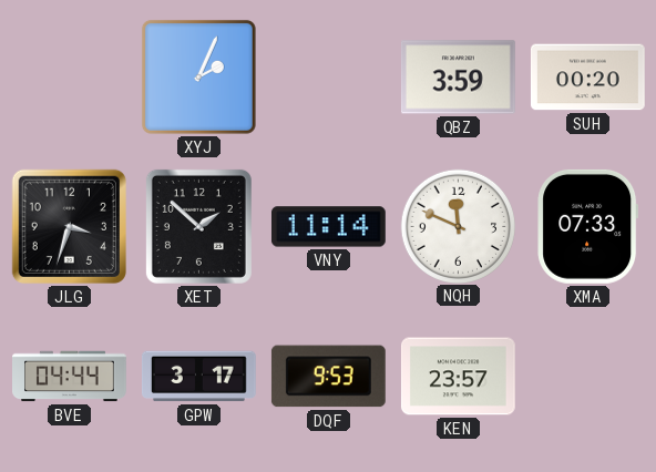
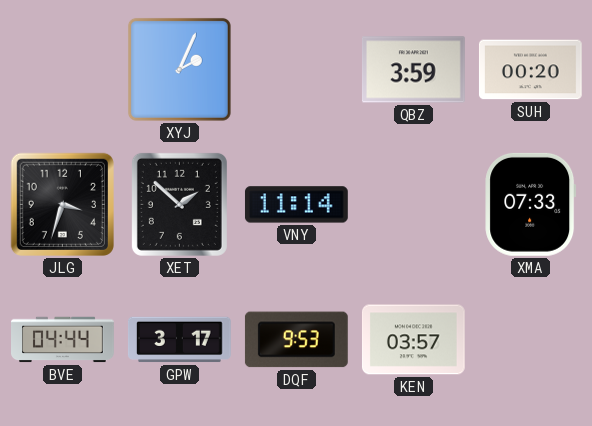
NQH: 11:49 -> none
KEN: 23:57 -> 03:57
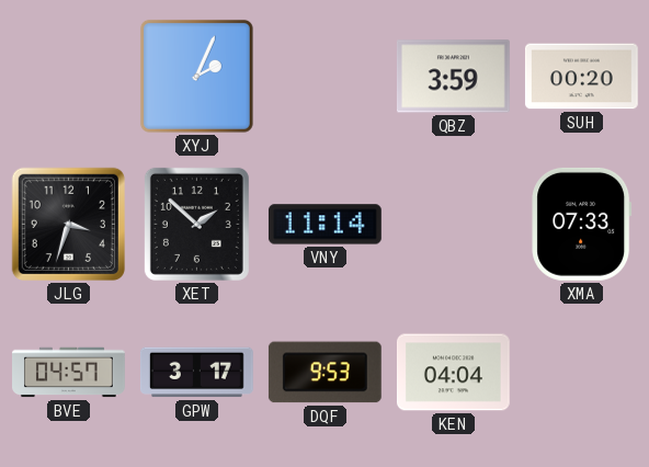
BVE: 04:44 -> 04:57
KEN: 03:57 -> 04:04
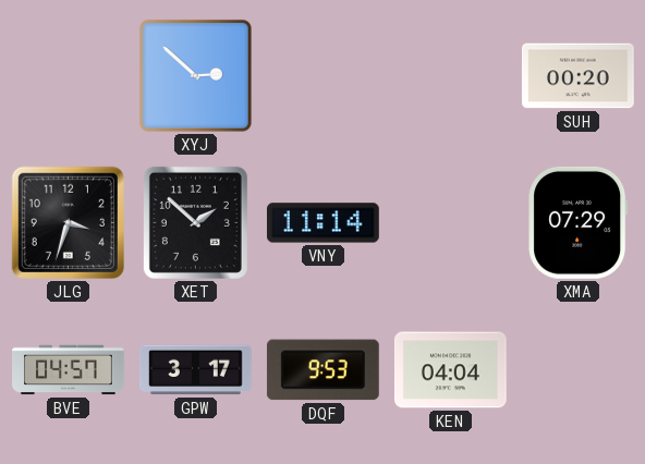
XYJ: 2:04 -> 2:52
QBZ: 3:59 -> none
XMA: 07:33 -> 07:29
